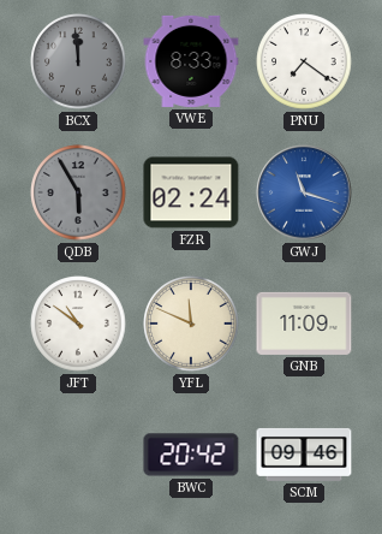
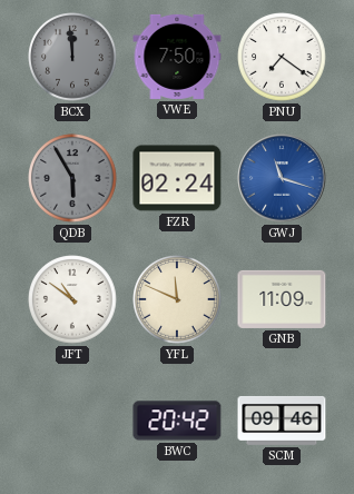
VWE: 8:33 -> 7:50
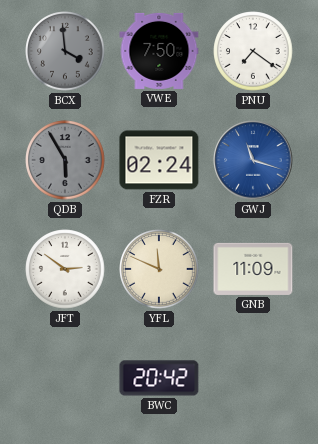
BCX: 11:59 -> 3:59
JFT: 10:51 -> 2:51
SCM: 09:46 -> none
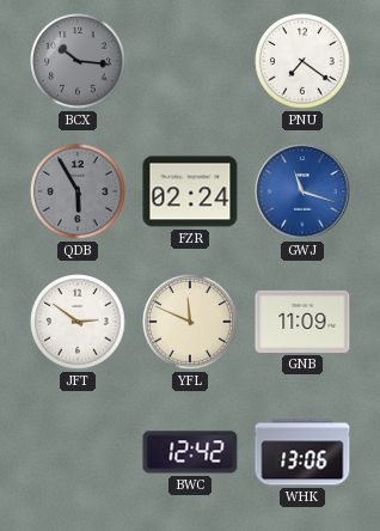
BCX: 3:59 -> 10:16
VWE: 7:50 -> none
BWC: 20:42 -> 12:42
WHK: none -> 13:06
